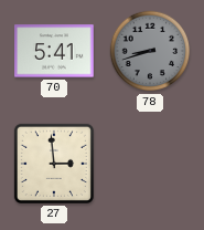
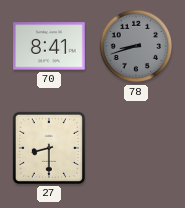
70: 5:41 -> 8:41
27: 2:59 -> 8:30
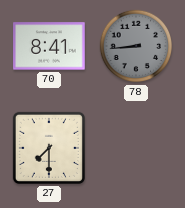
78: 8:42 -> 8:44
27: 8:30 -> 7:30
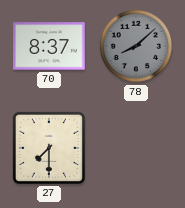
70: 8:41 -> 8:37
78: 8:44 -> 8:08
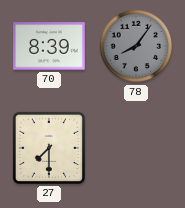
70: 8:37 -> 8:39
78: 8:08 -> 8:06
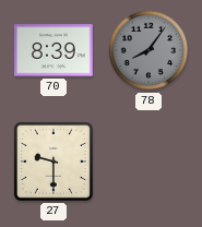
27: 7:30 -> 9:30
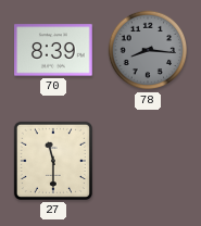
78: 8:06 -> 8:16
27: 9:30 -> 11:30
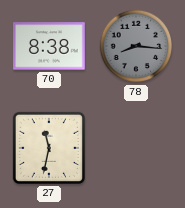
70: 8:39 -> 8:38
27: 11:30 -> 11:32
